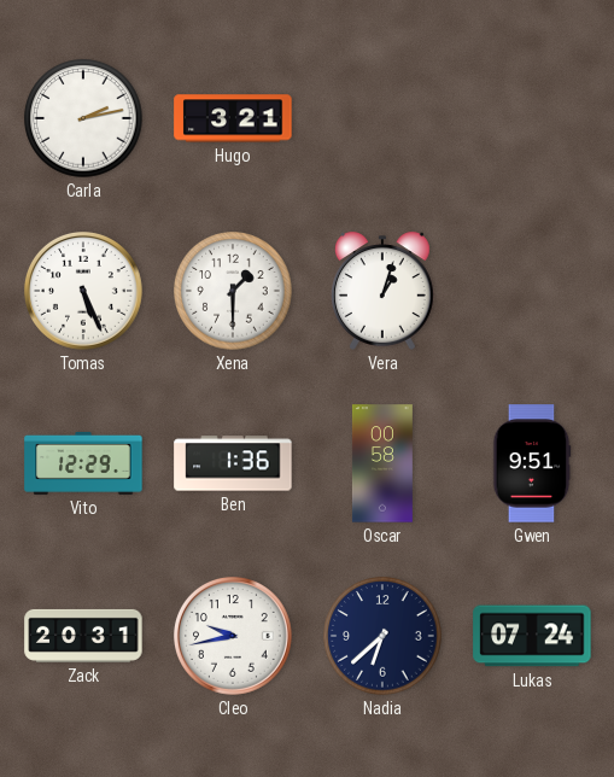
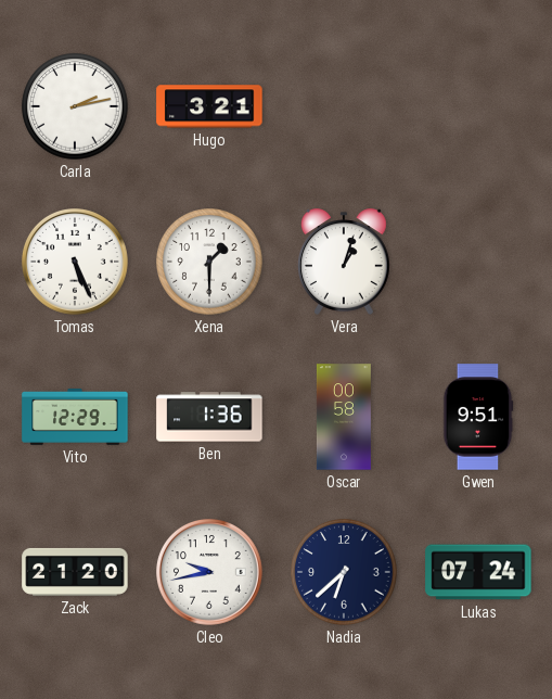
Zack: 20:31 -> 21:20
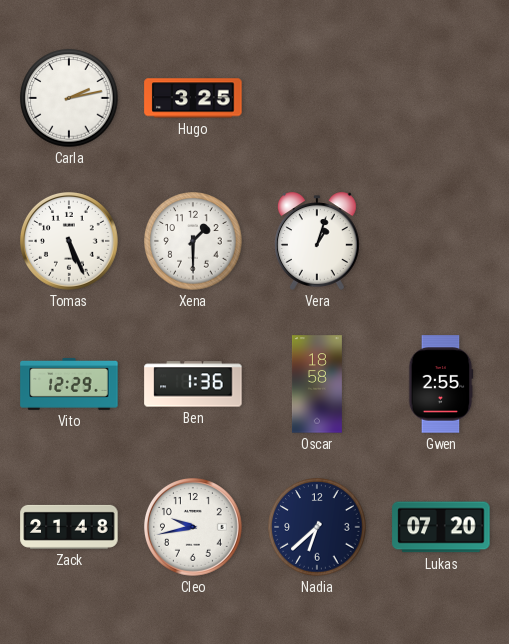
Hugo: 3:21 -> 3:25
Oscar: 00:58 -> 18:58
Gwen: 9:51 -> 2:55
Zack: 21:20 -> 21:48
Lukas: 07:24 -> 07:20
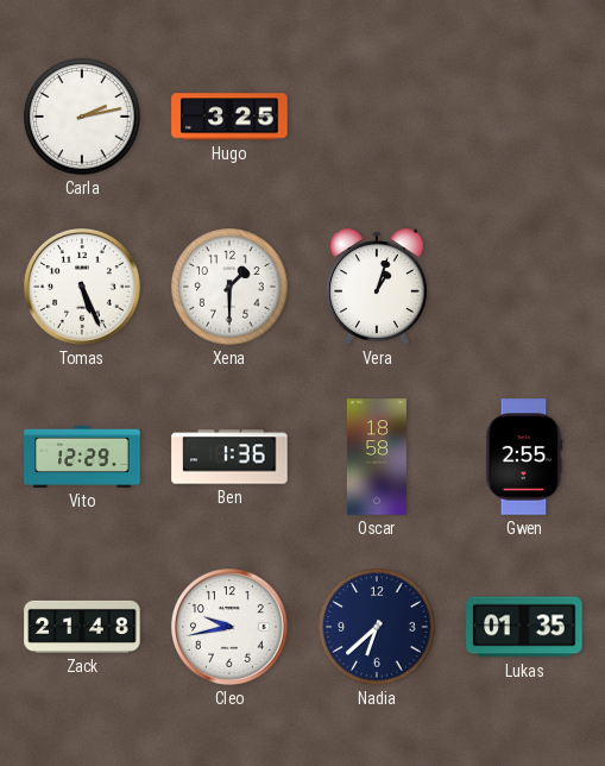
Lukas: 07:20 -> 01:35
